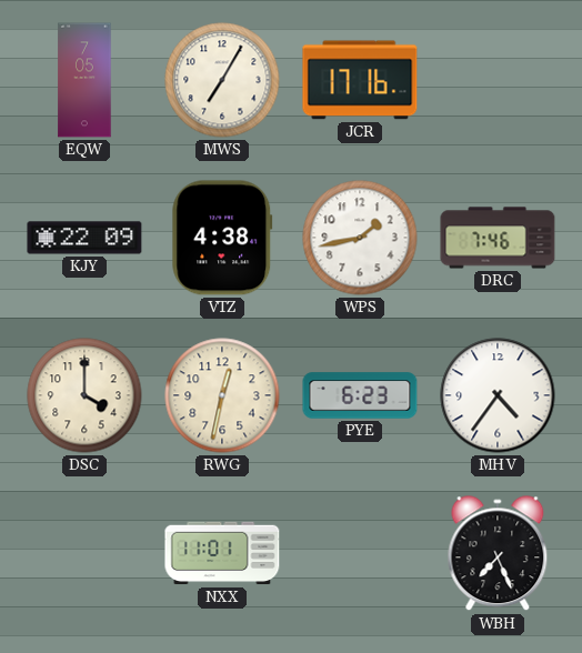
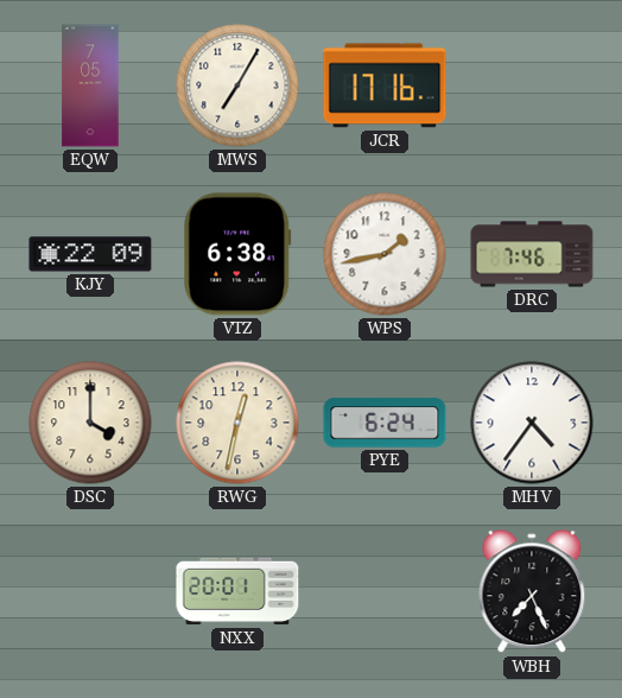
VTZ: 4:38 -> 6:38
PYE: 6:23 -> 6:24
NXX: 11:01 -> 20:01
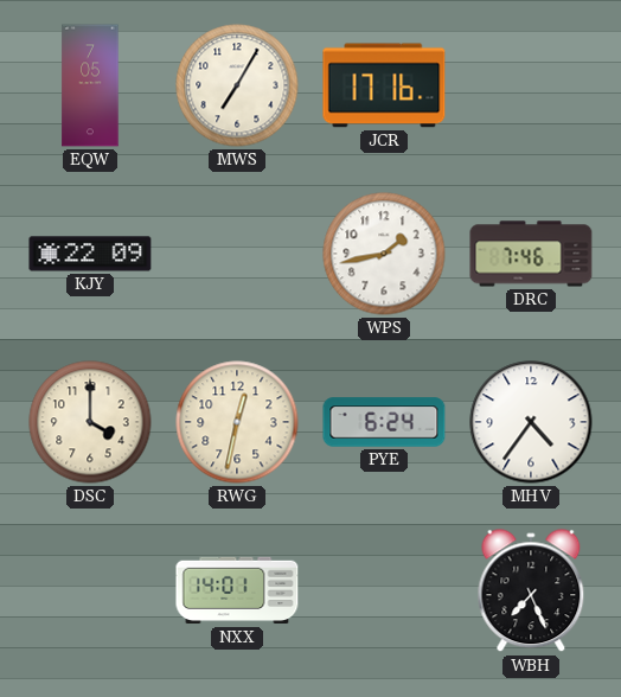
VTZ: 6:38 -> none
NXX: 20:01 -> 14:01
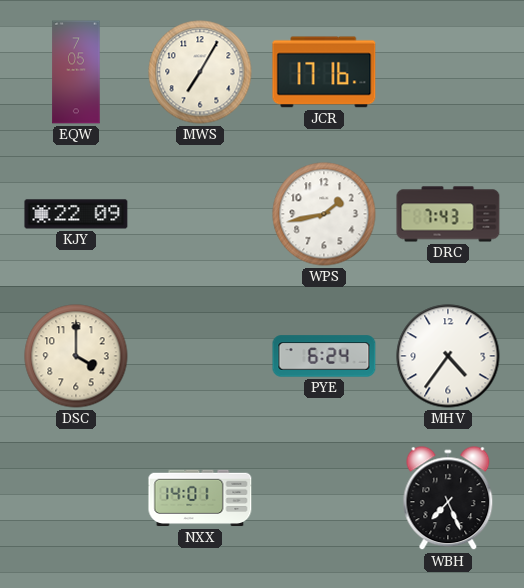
DRC: 7:46 -> 7:43
RWG: 12:32 -> none
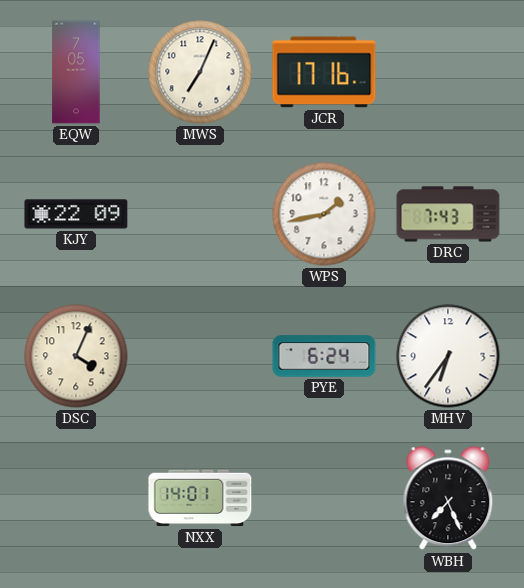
MWS: 7:05 -> 7:04
DSC: 4:00 -> 4:04
MHV: 4:36 -> 6:36
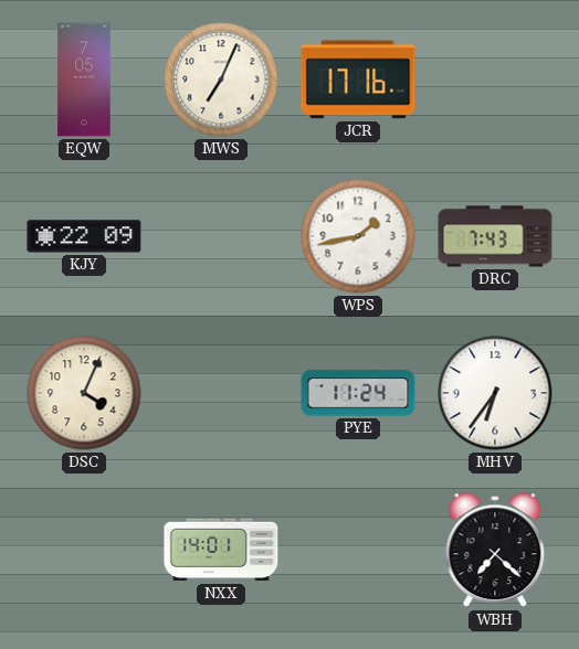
PYE: 6:24 -> 11:24
WBH: 7:26 -> 7:22
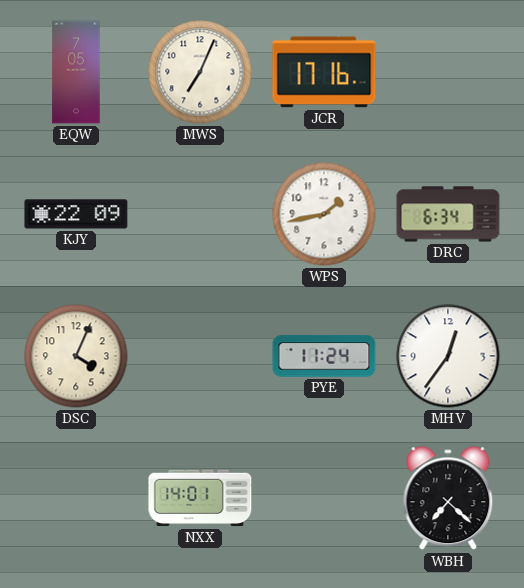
DRC: 7:43 -> 6:34
MHV: 6:36 -> 12:36
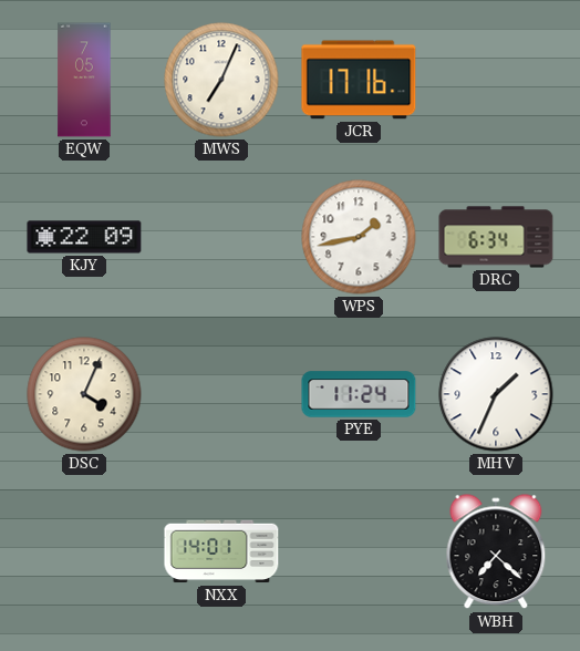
MHV: 12:36 -> 1:34
